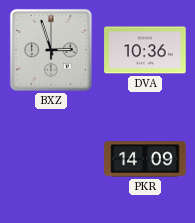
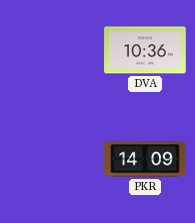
BXZ: 2:57 -> none
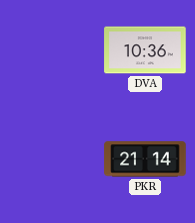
PKR: 14:09 -> 21:14
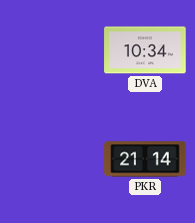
DVA: 10:36 -> 10:34
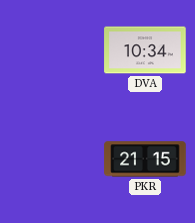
PKR: 21:14 -> 21:15
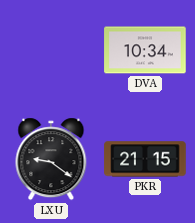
LXU: none -> 9:21
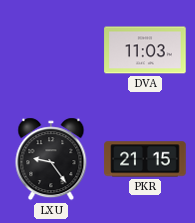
DVA: 10:34 -> 11:03
LXU: 9:21 -> 9:24
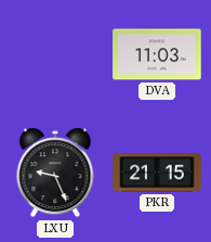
LXU: 9:24 -> 9:26
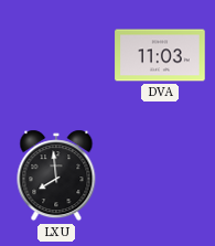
LXU: 9:26 -> 7:59
PKR: 21:15 -> none
